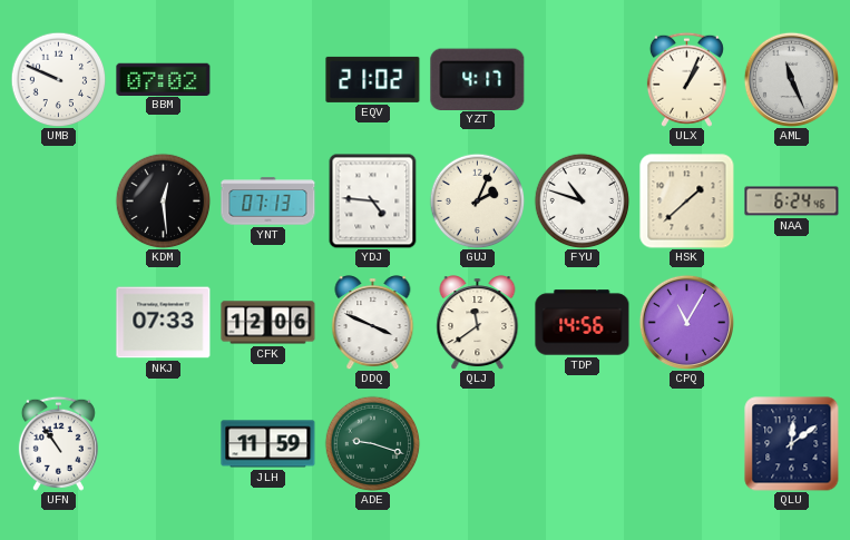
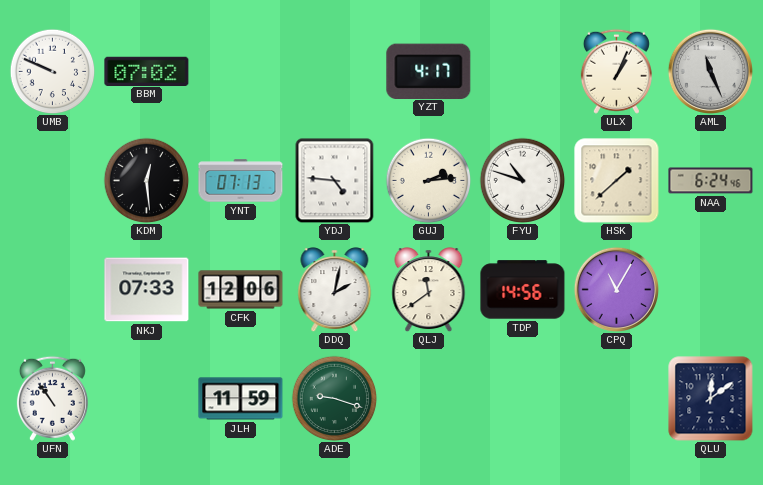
EQV: 21:02 -> none
GUJ: 2:04 -> 2:14
DDQ: 3:49 -> 2:02
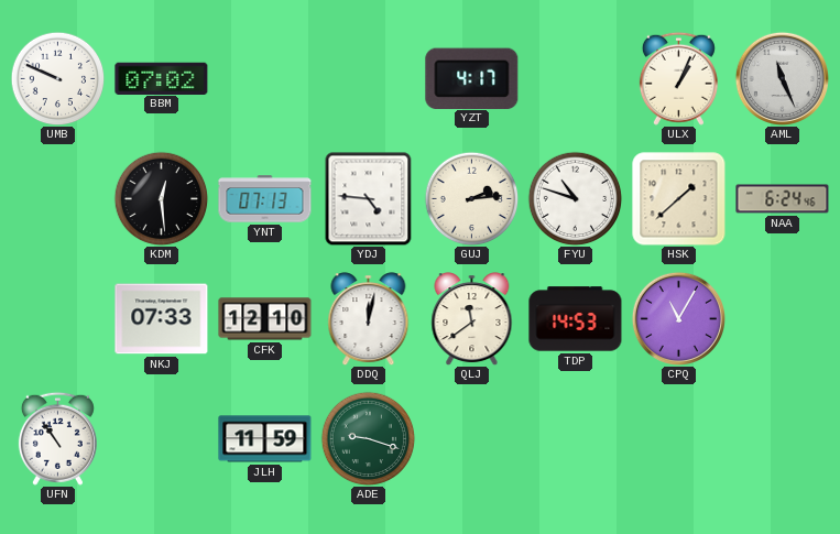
CFK: 12:06 -> 12:10
DDQ: 2:02 -> 12:02
TDP: 14:56 -> 14:53
QLU: 12:09 -> none
